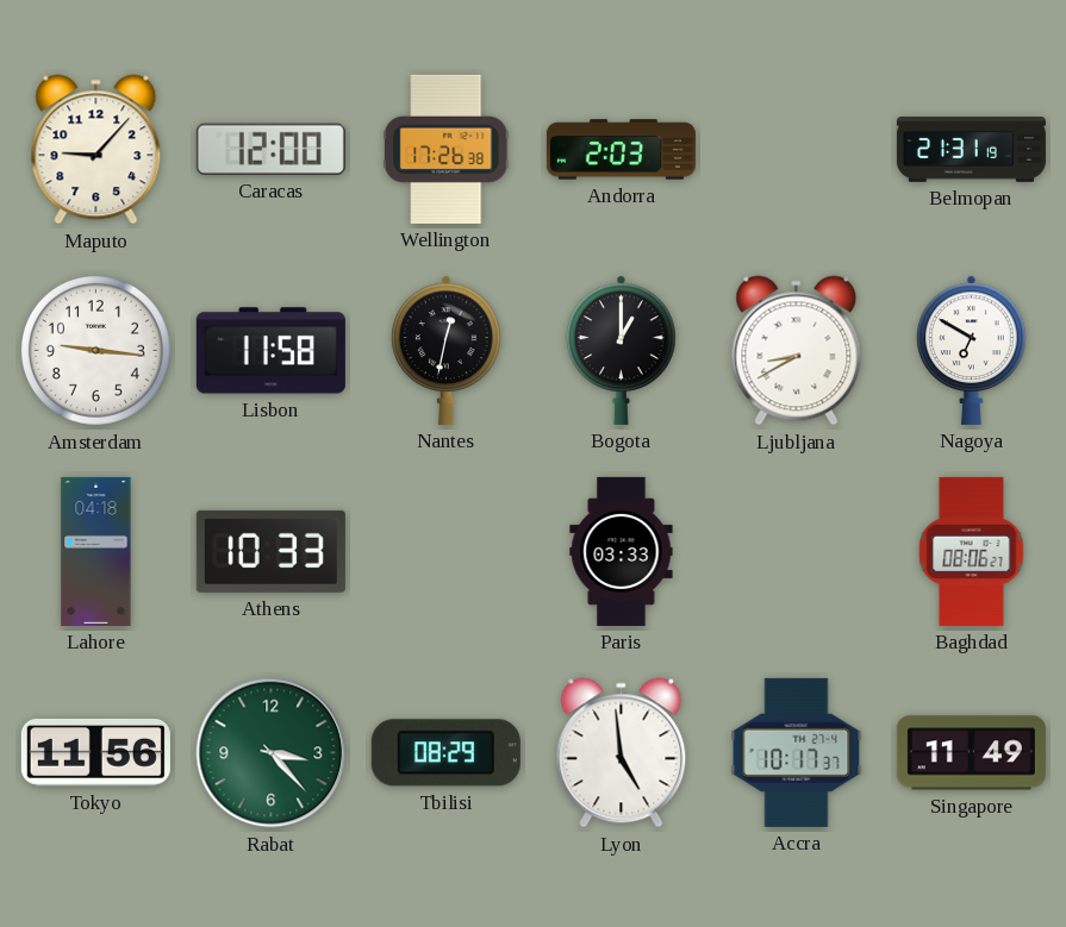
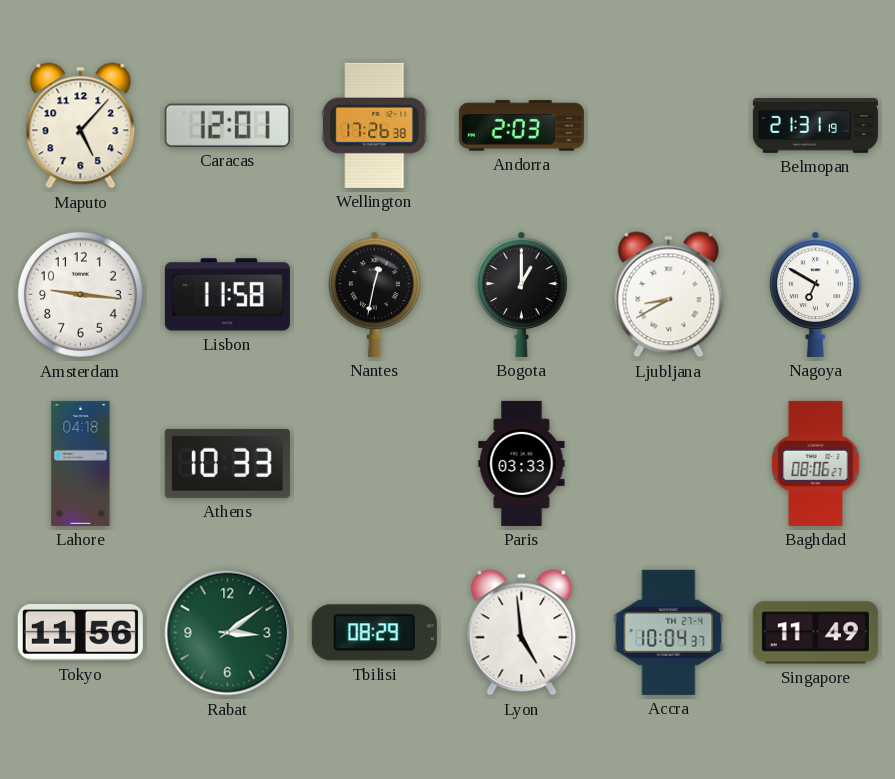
Maputo: 9:07 -> 5:07
Caracas: 12:00 -> 12:01
Rabat: 3:23 -> 3:09
Accra: 10:17 -> 10:04
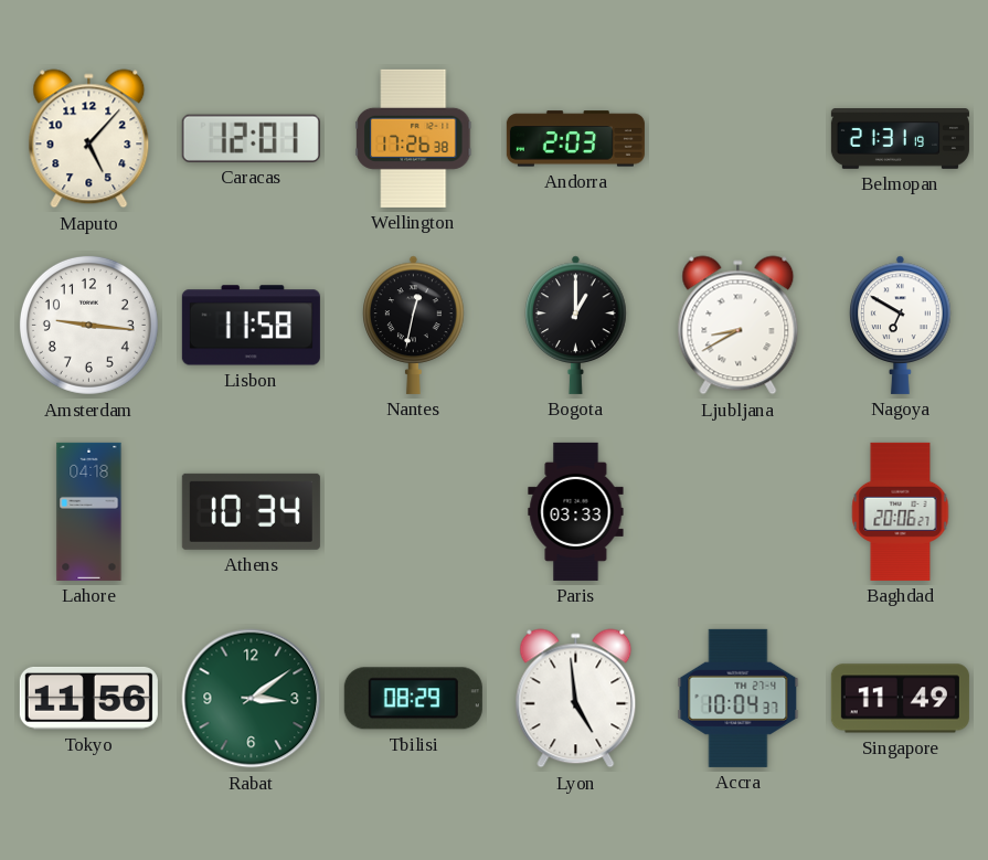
Athens: 10:33 -> 10:34
Baghdad: 08:06 -> 20:06
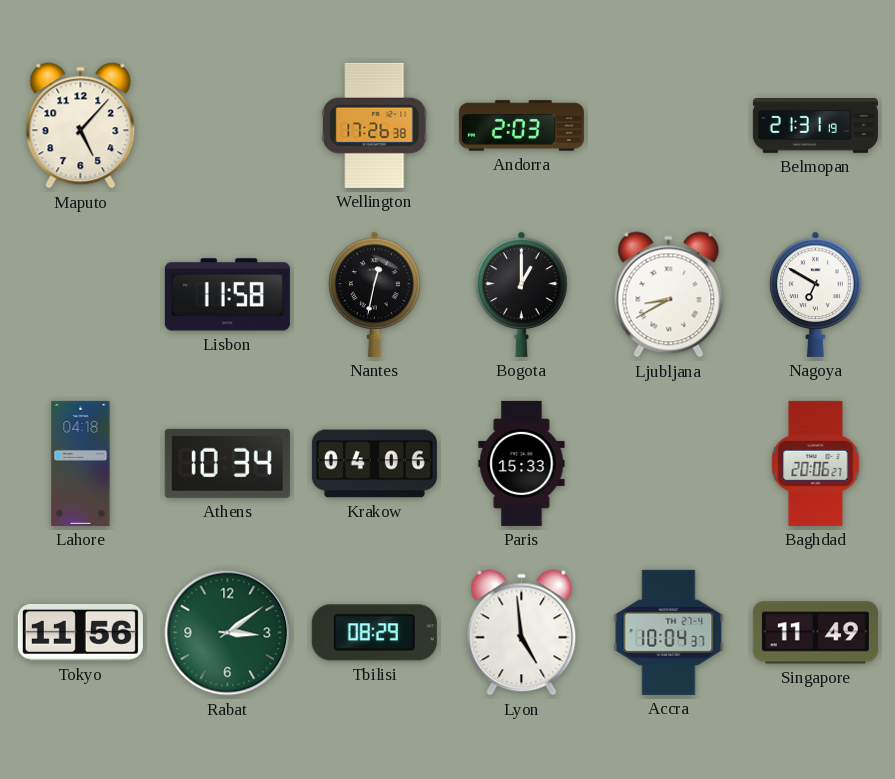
Caracas: 12:01 -> none
Amsterdam: 9:16 -> none
Krakow: none -> 04:06
Paris: 03:33 -> 15:33
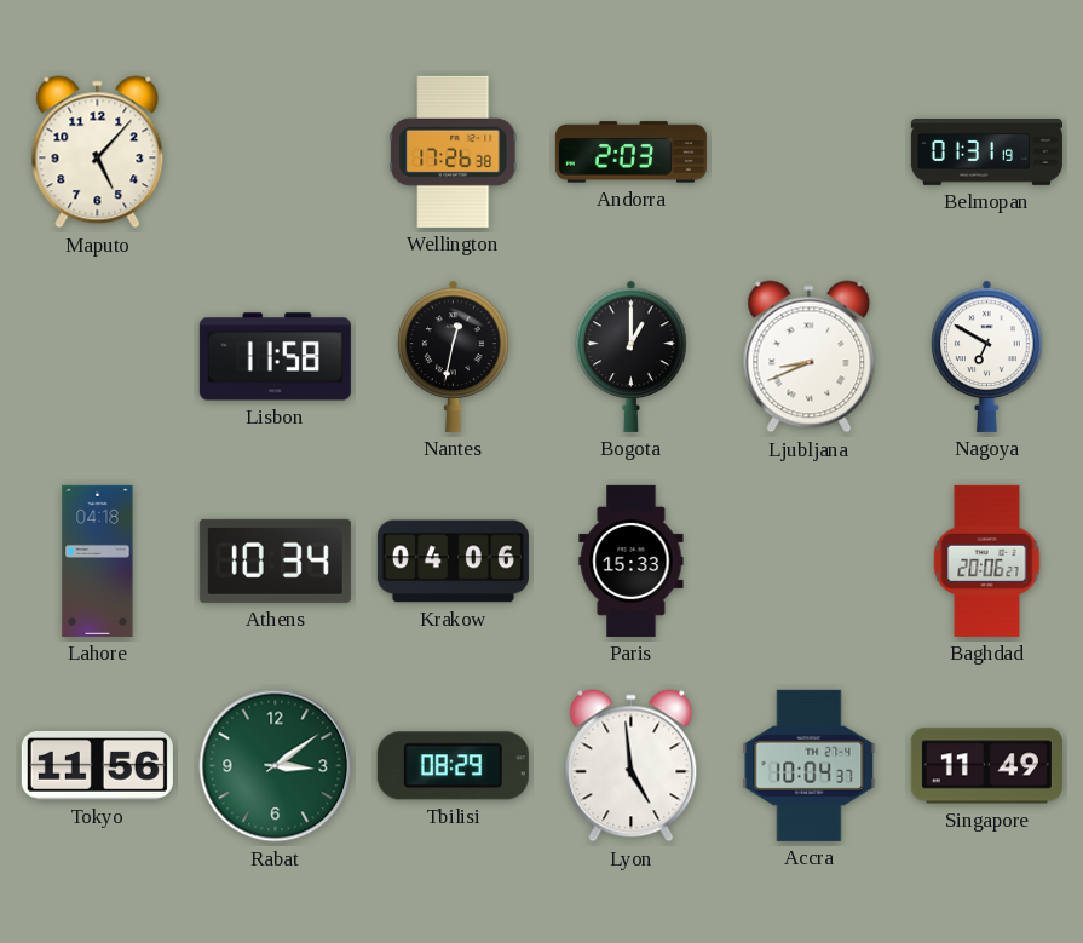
Belmopan: 21:31 -> 01:31
Ljubljana: 8:40 -> 8:41
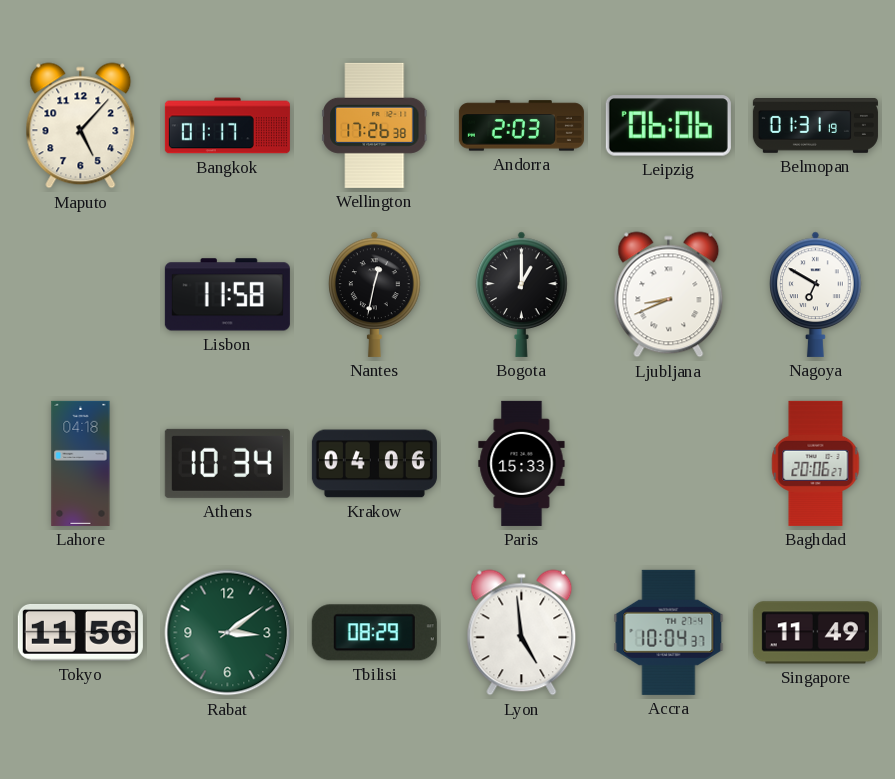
Bangkok: none -> 01:17
Leipzig: none -> 06:06
